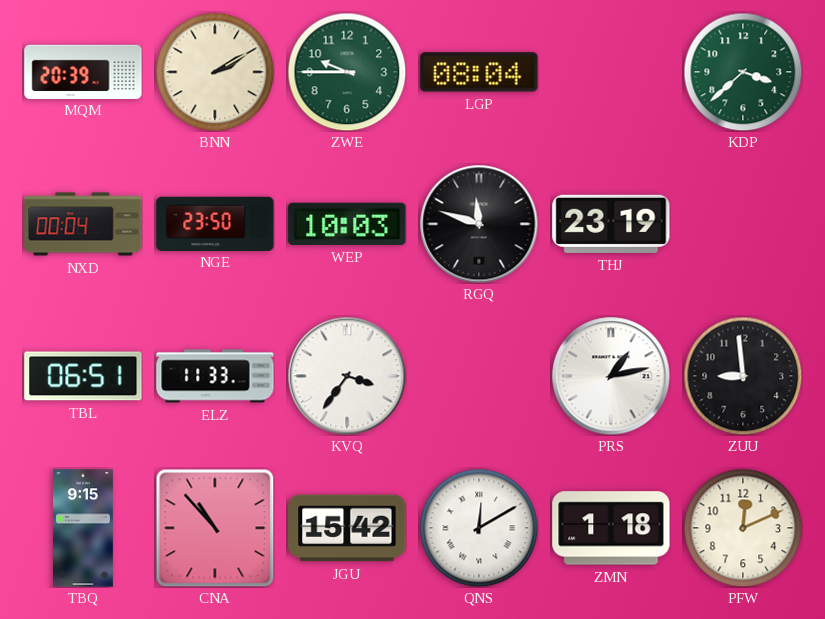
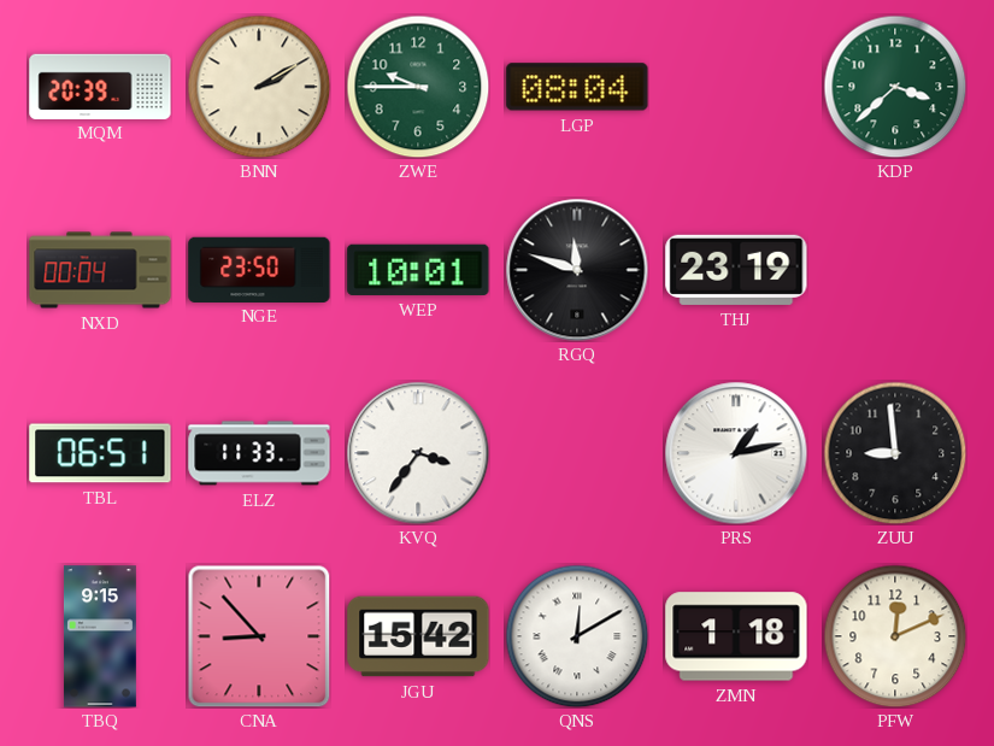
WEP: 10:03 -> 10:01
CNA: 10:53 -> 8:53
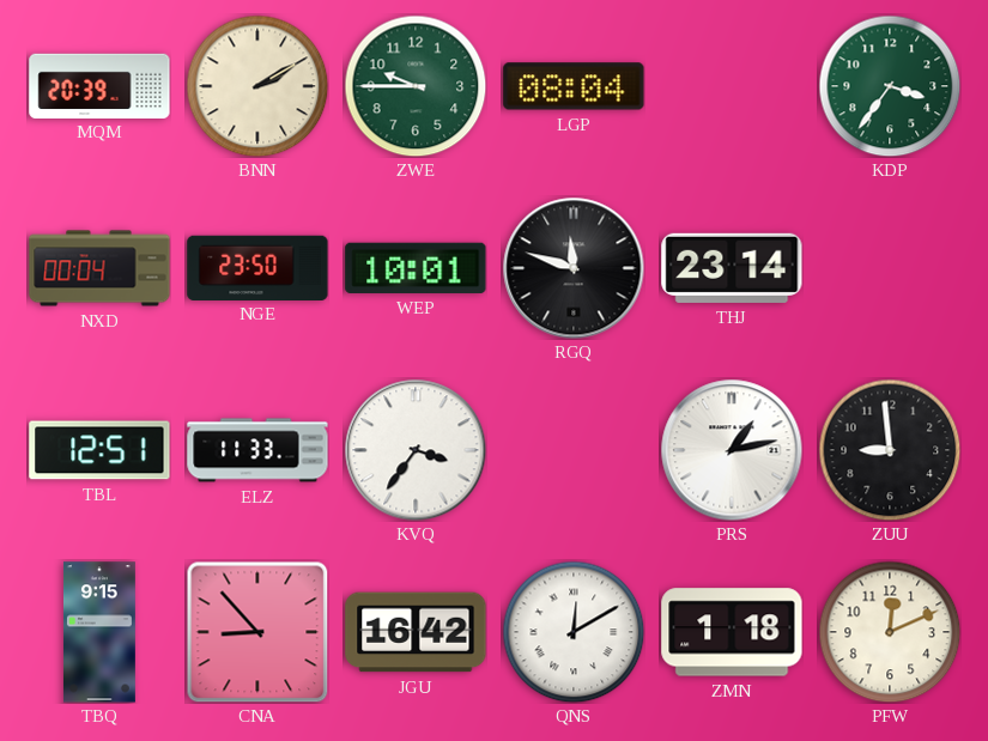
KDP: 3:38 -> 3:36
THJ: 23:19 -> 23:14
TBL: 06:51 -> 12:51
JGU: 15:42 -> 16:42
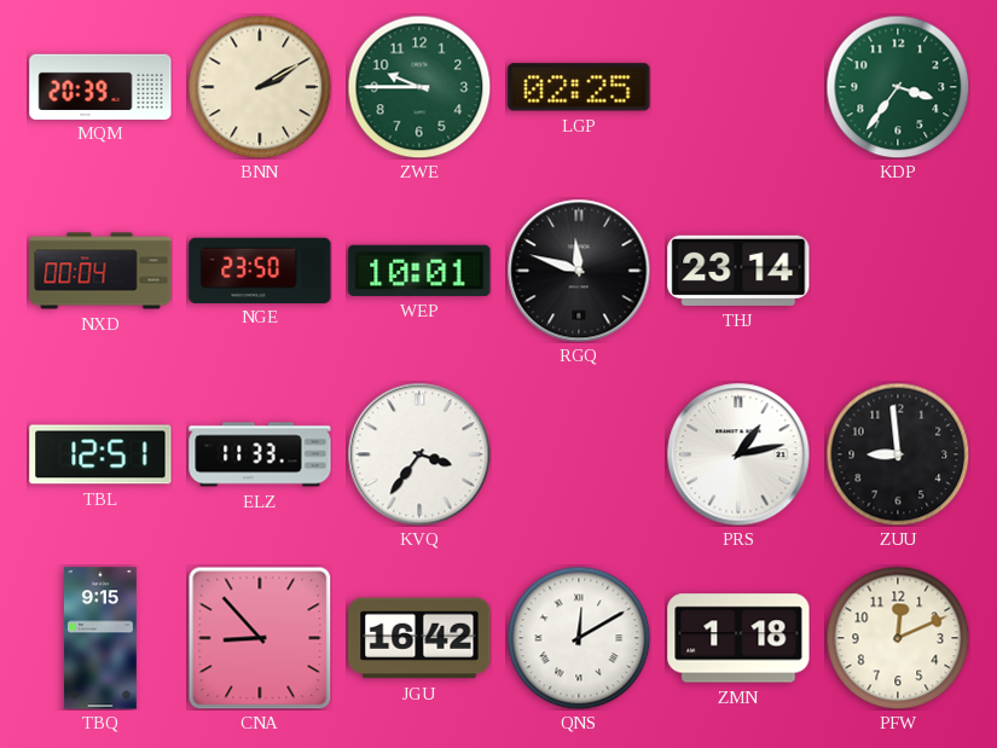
LGP: 08:04 -> 02:25
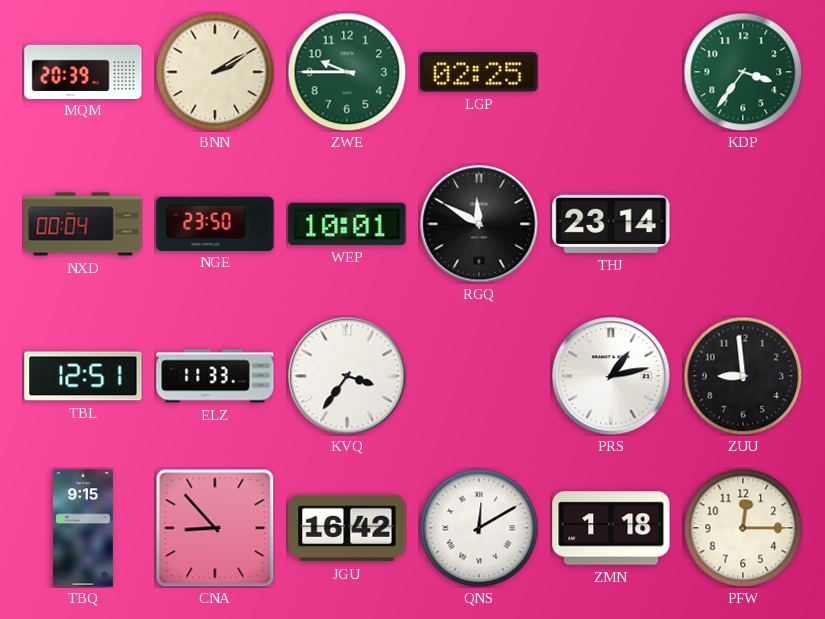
RGQ: 11:48 -> 11:50
PFW: 12:11 -> 12:15
